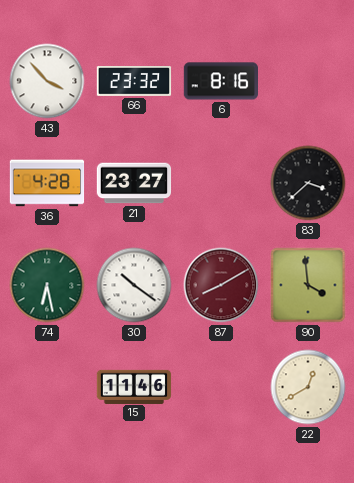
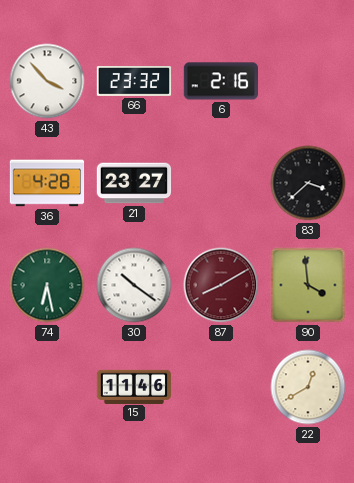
6: 8:16 -> 2:16
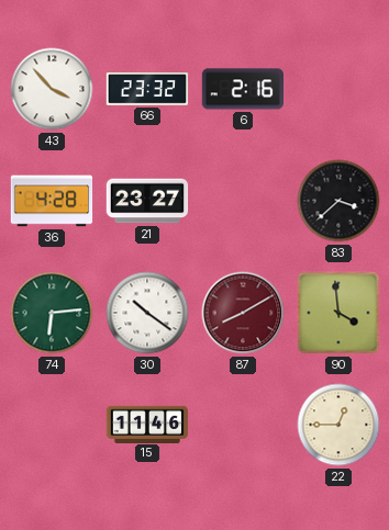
74: 6:28 -> 6:14
22: 12:40 -> 12:45
